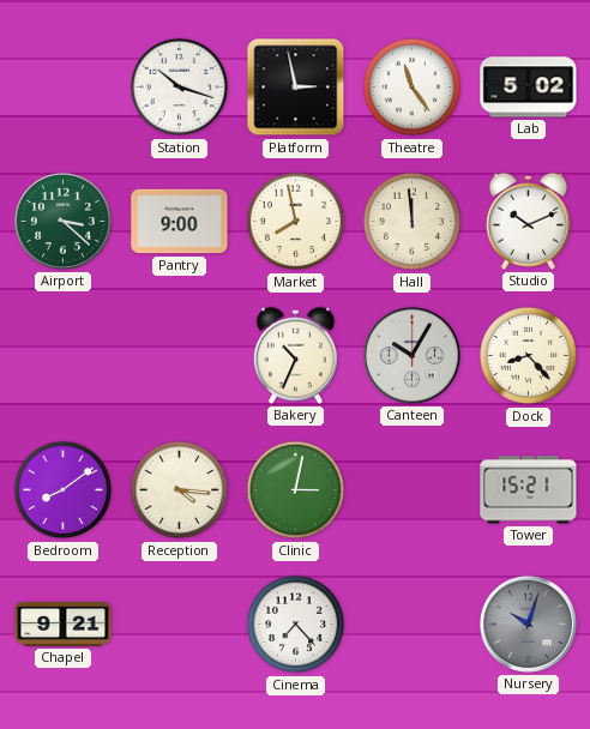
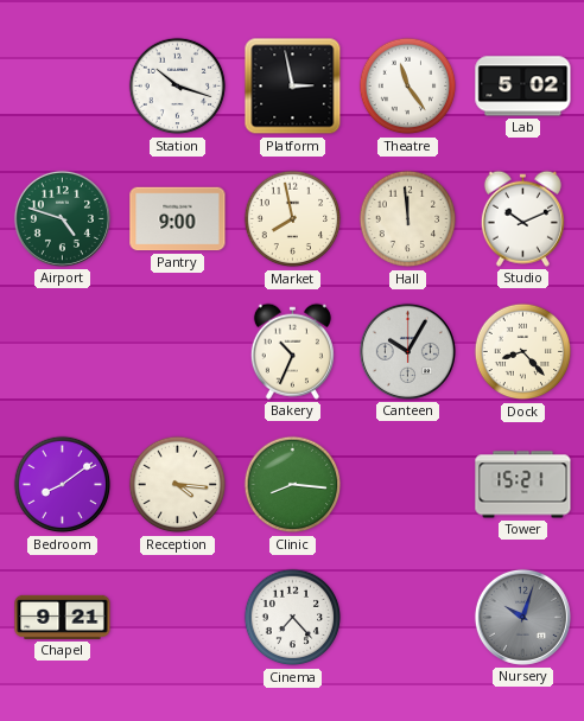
Airport: 3:22 -> 4:48
Clinic: 3:02 -> 8:16
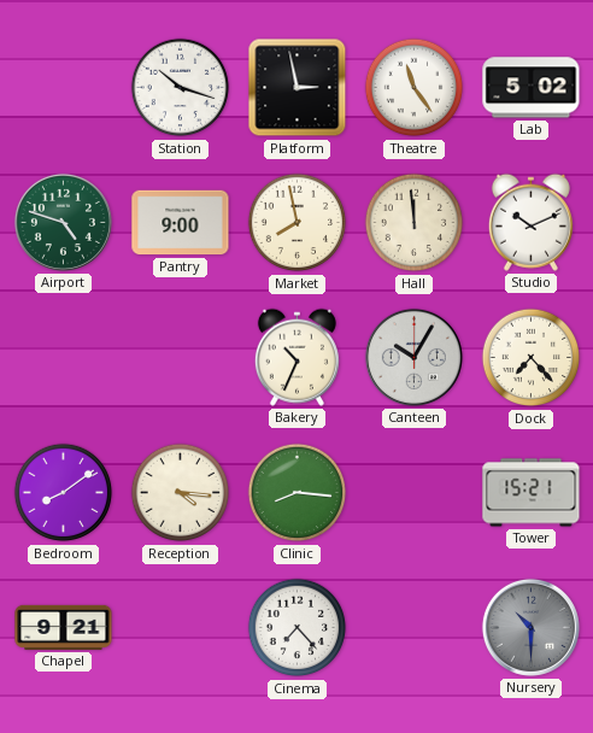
Dock: 8:23 -> 7:23
Nursery: 10:03 -> 10:30
